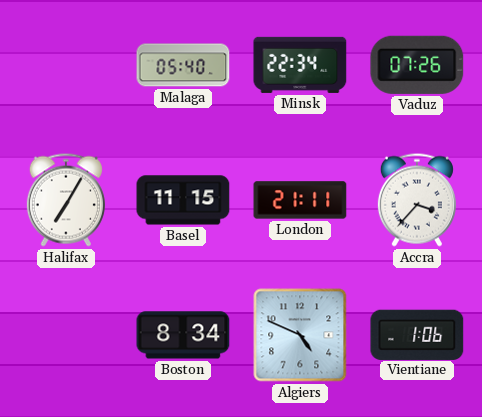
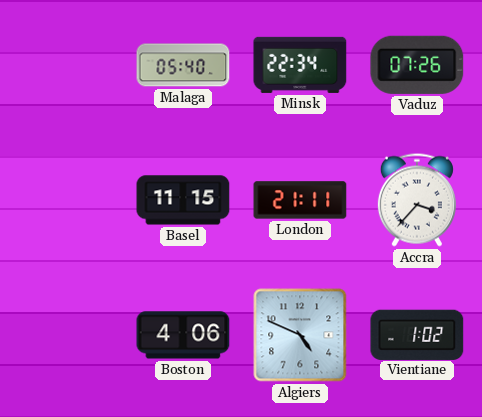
Halifax: 7:05 -> none
Boston: 8:34 -> 4:06
Vientiane: 1:06 -> 1:02
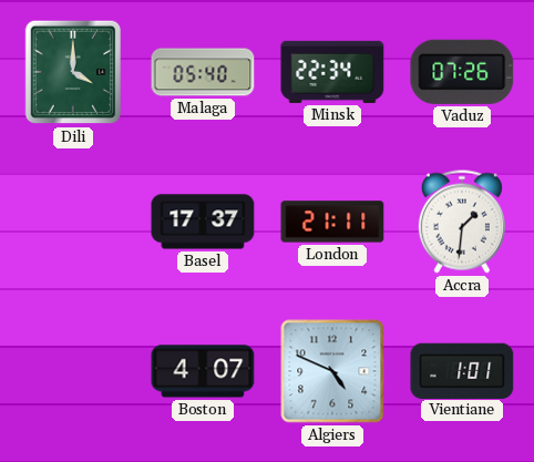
Dili: none -> 4:00
Basel: 11:15 -> 17:37
Accra: 3:37 -> 1:31
Boston: 4:06 -> 4:07
Vientiane: 1:02 -> 1:01
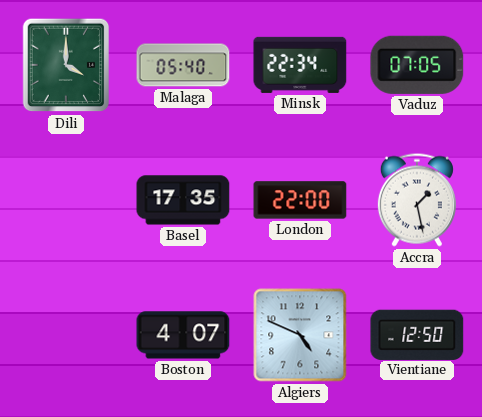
Vaduz: 07:26 -> 07:05
Basel: 17:37 -> 17:35
London: 21:11 -> 22:00
Accra: 1:31 -> 1:28
Vientiane: 1:01 -> 12:50
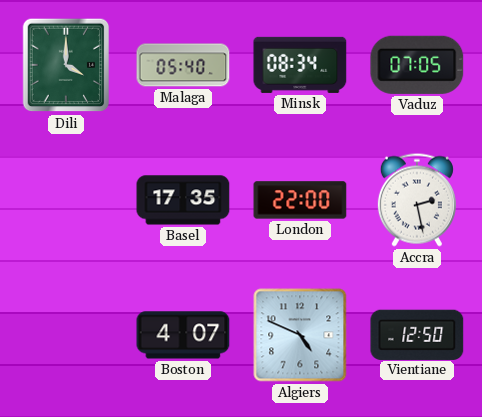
Minsk: 22:34 -> 08:34
Accra: 1:28 -> 2:28
